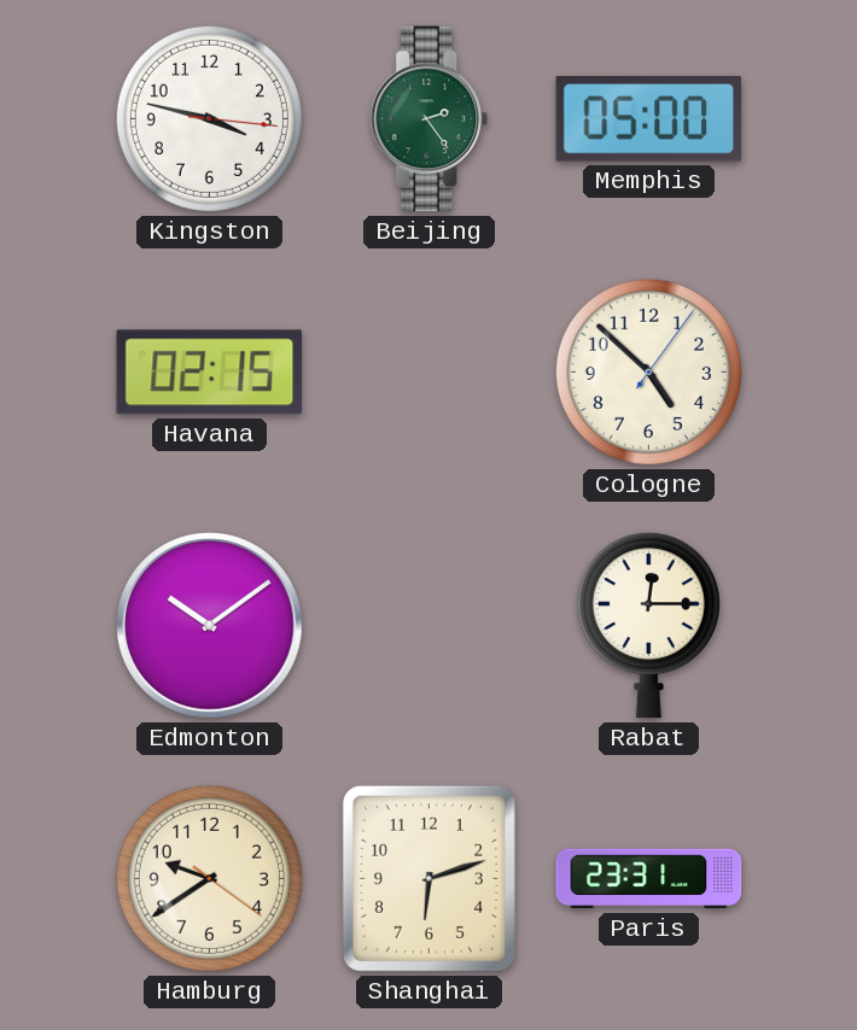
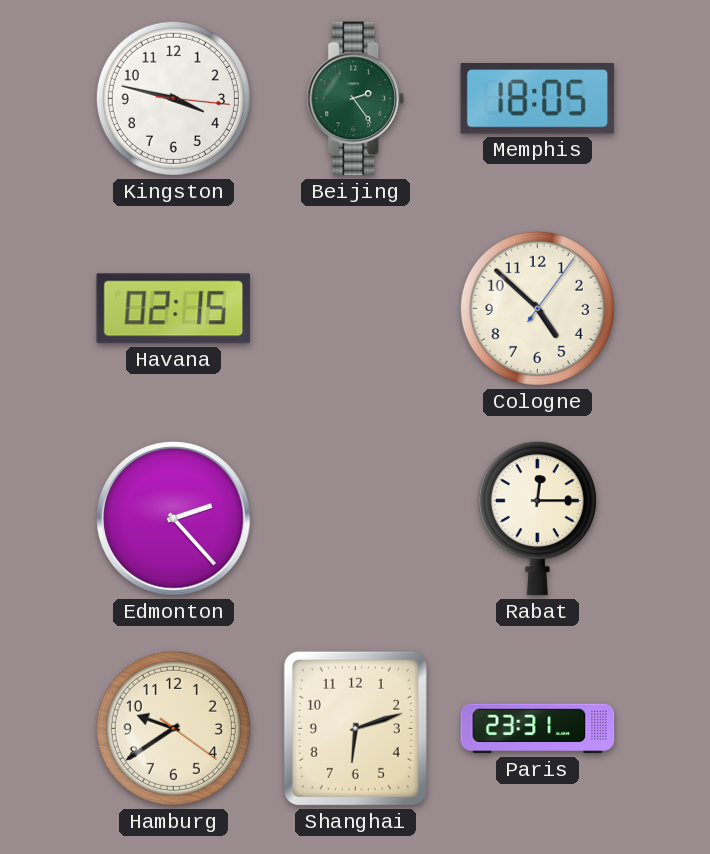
Memphis: 05:00 -> 18:05
Edmonton: 10:09 -> 2:23
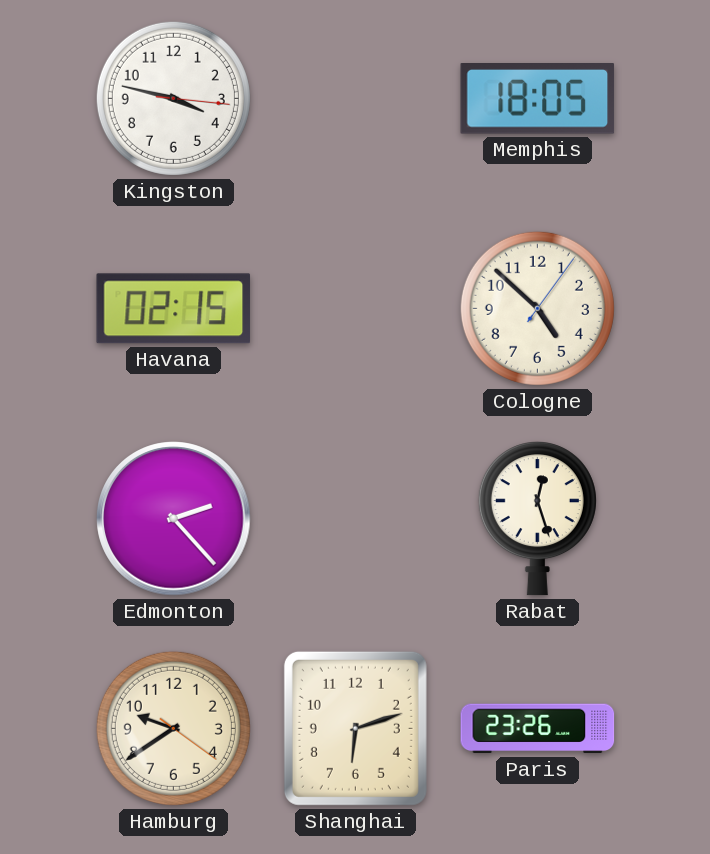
Beijing: 2:24 -> none
Rabat: 12:15 -> 12:27
Paris: 23:31 -> 23:26
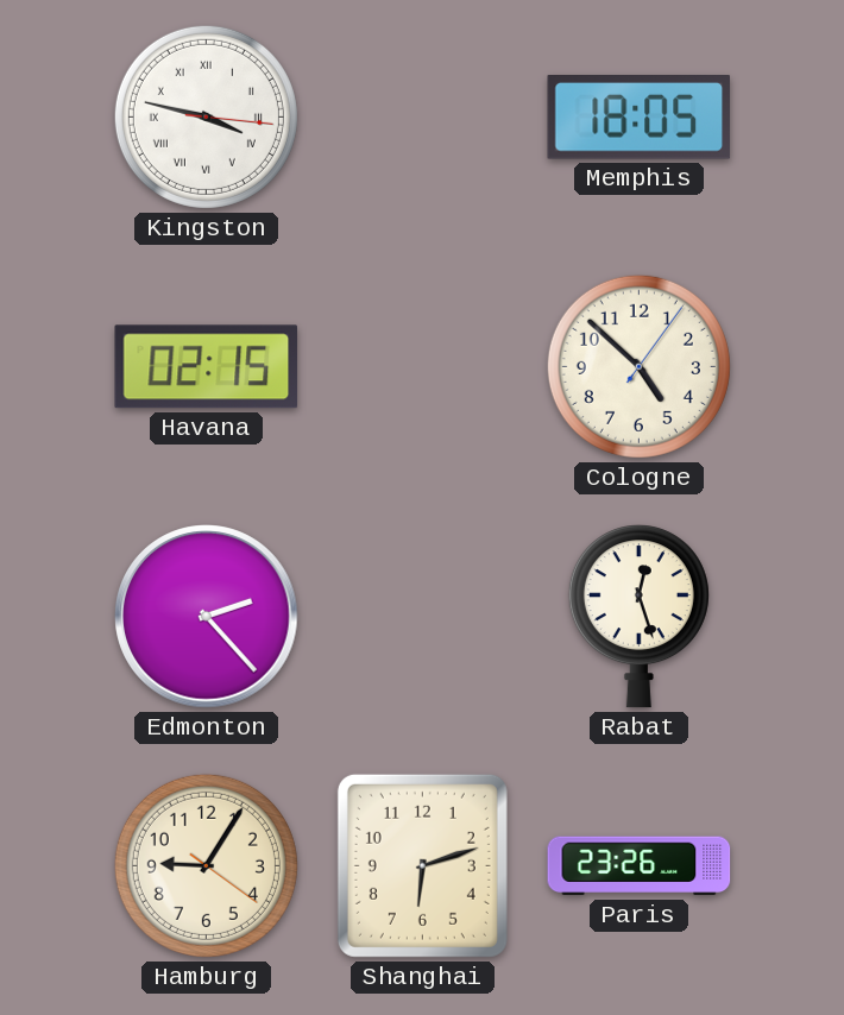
Kingston numerals: Arabic -> Roman
Hamburg: 9:39 -> 9:05
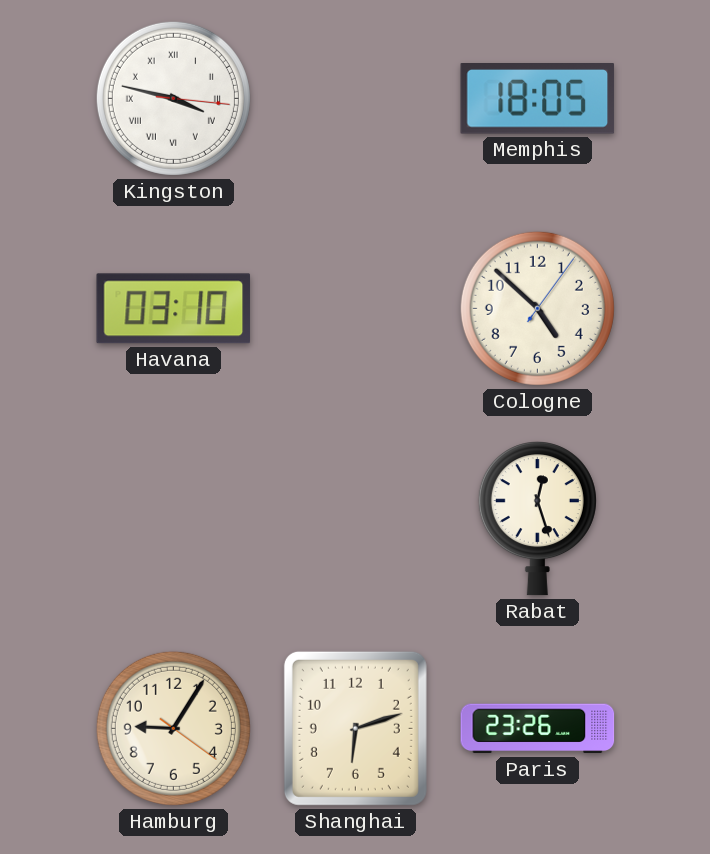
Havana: 02:15 -> 03:10
Edmonton: 2:23 -> none
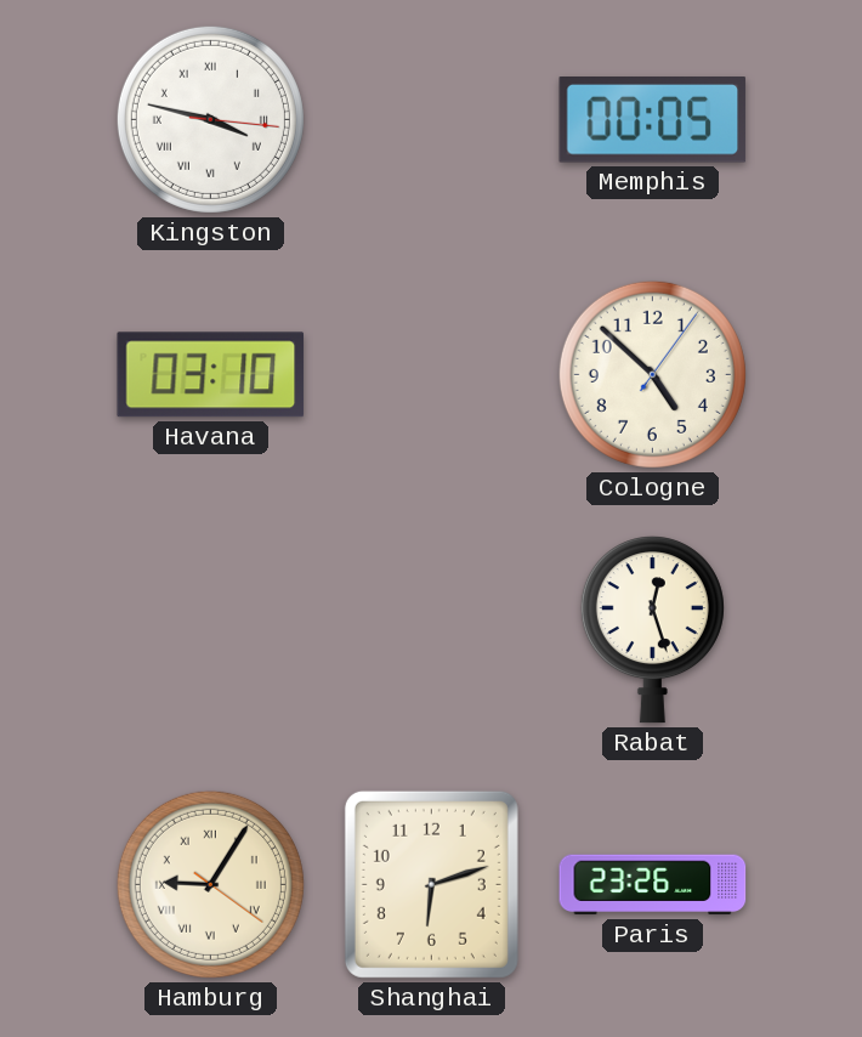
Memphis: 18:05 -> 00:05
Hamburg numerals: Arabic -> Roman
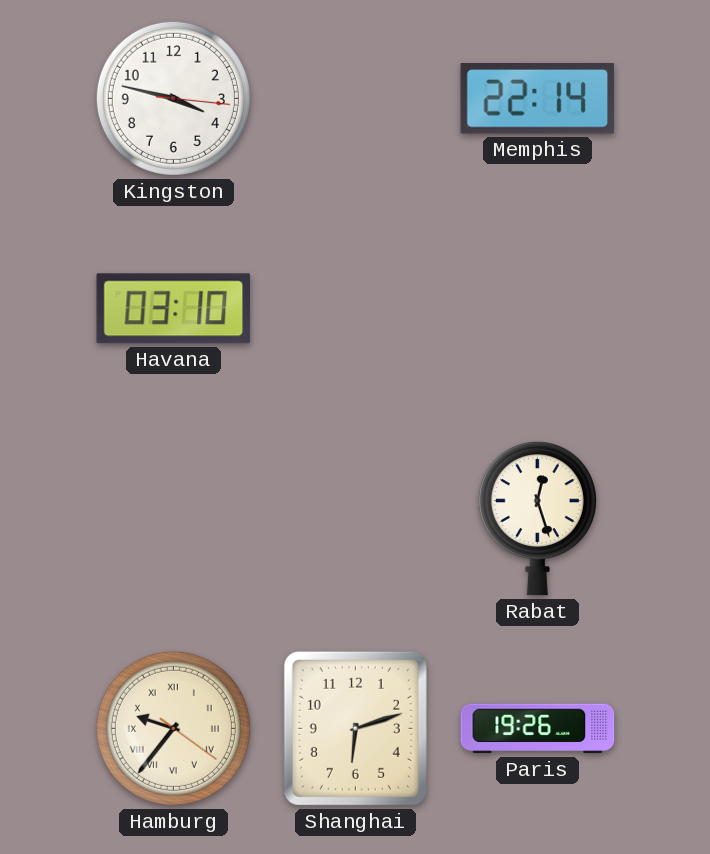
Kingston numerals: Roman -> Arabic
Memphis: 00:05 -> 22:14
Cologne: 4:52 -> none
Hamburg: 9:05 -> 9:36
Paris: 23:26 -> 19:26
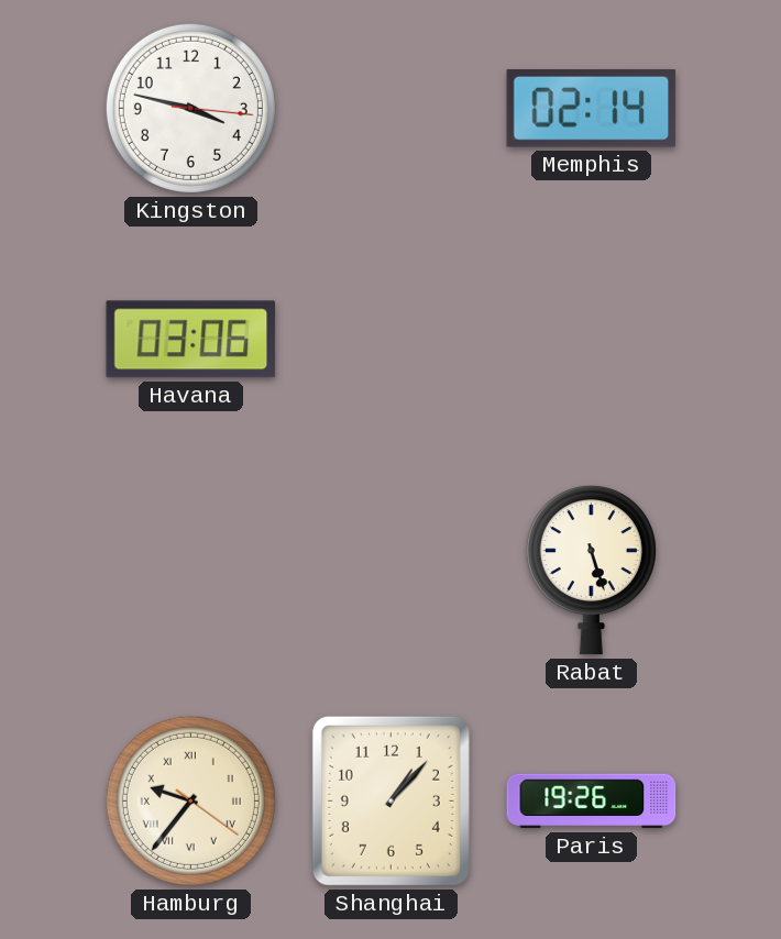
Memphis: 22:14 -> 02:14
Havana: 03:10 -> 03:06
Rabat: 12:27 -> 5:27
Shanghai: 6:12 -> 1:07
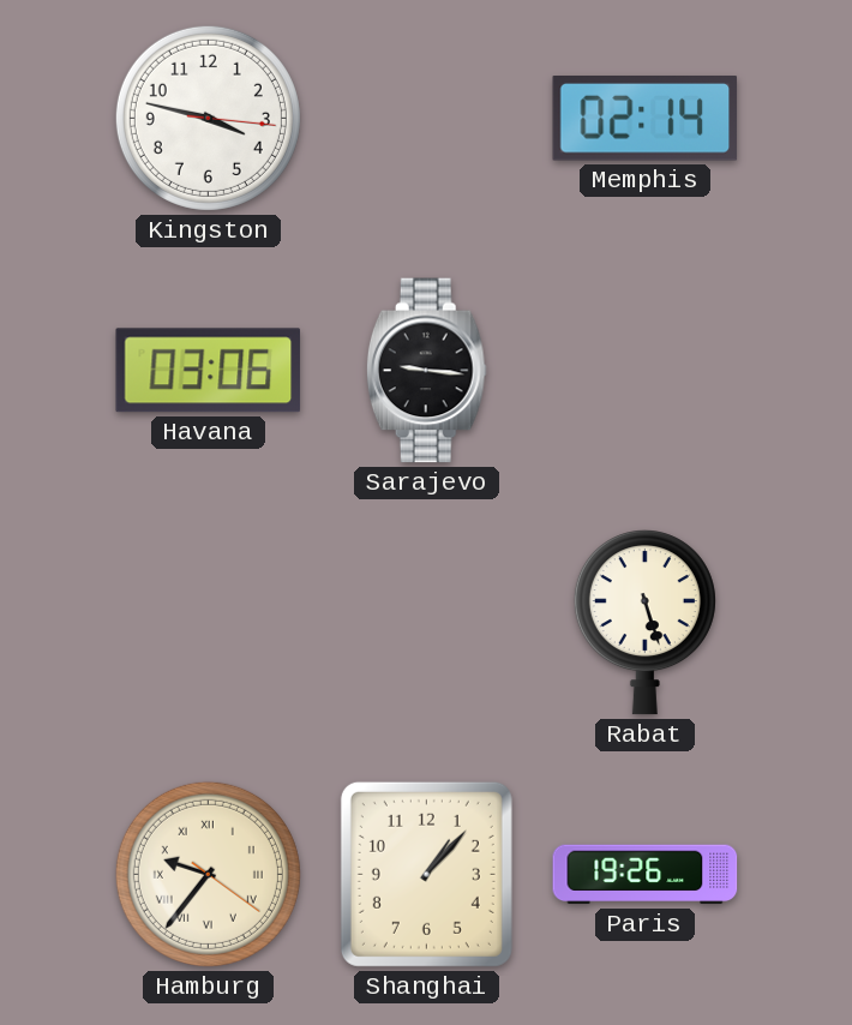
Sarajevo: none -> 9:16
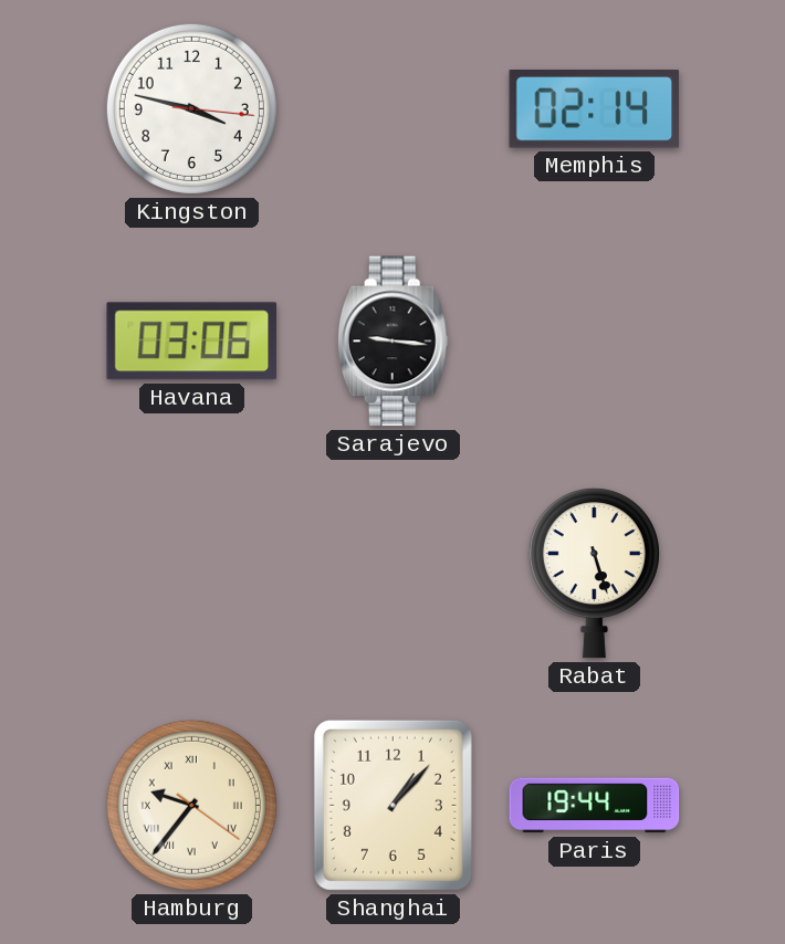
Paris: 19:26 -> 19:44
